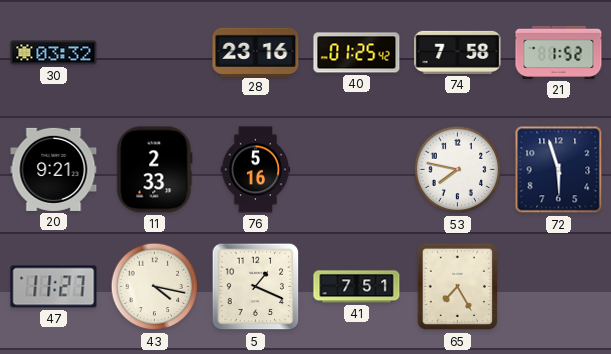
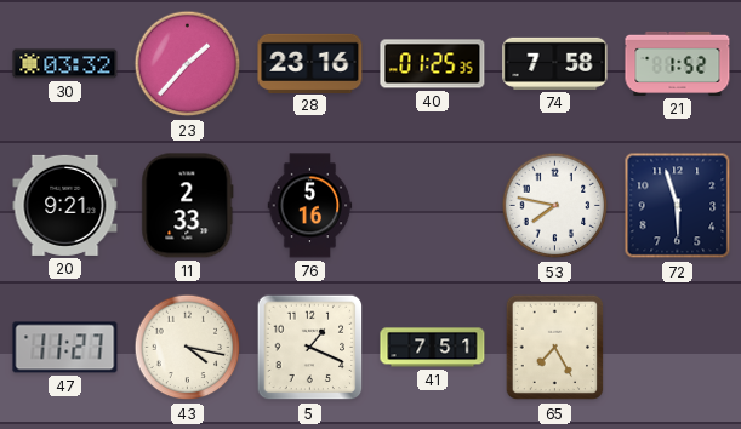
23: none -> 1:37
40: 01:25:42 -> 01:25:35
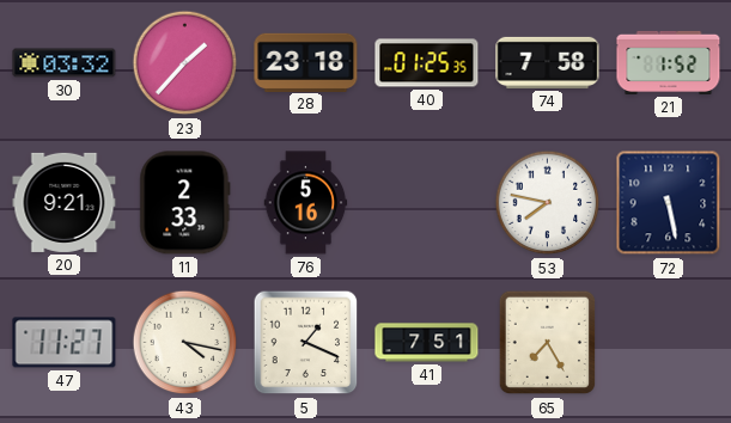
28: 23:16 -> 23:18
72: 5:57 -> 5:28
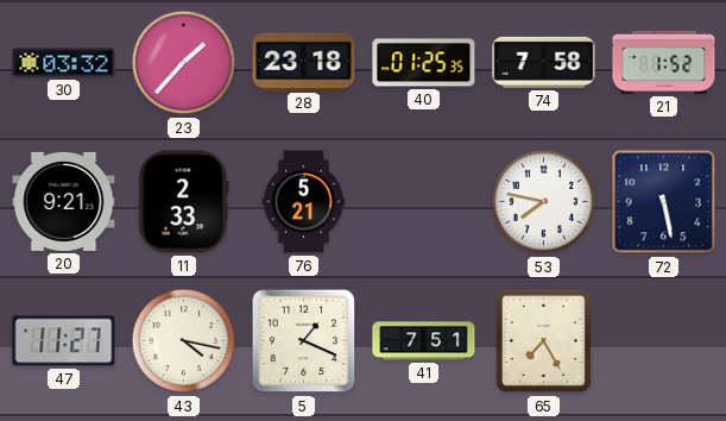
76: 5:16 -> 5:21
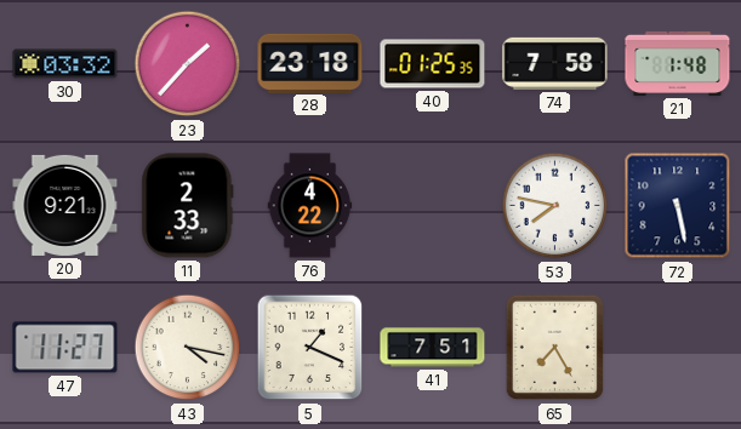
21: 1:52 -> 1:48
76: 5:21 -> 4:22
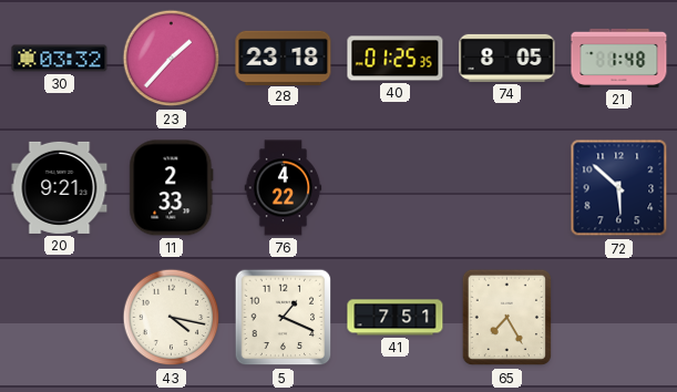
74: 7:58 -> 8:05
53: 7:47 -> none
72: 5:28 -> 5:52
47: 11:27 -> none
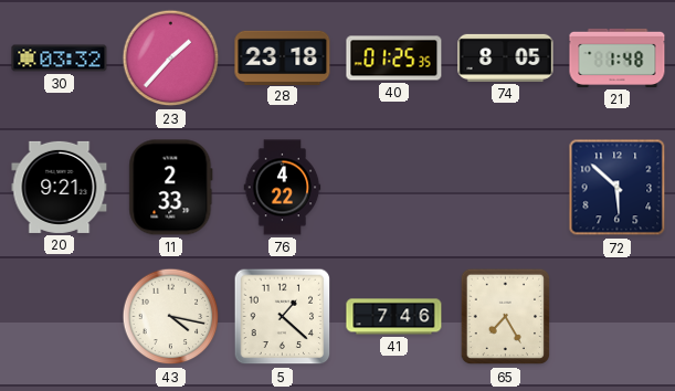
5: 1:19 -> 1:22
41: 7:51 -> 7:46
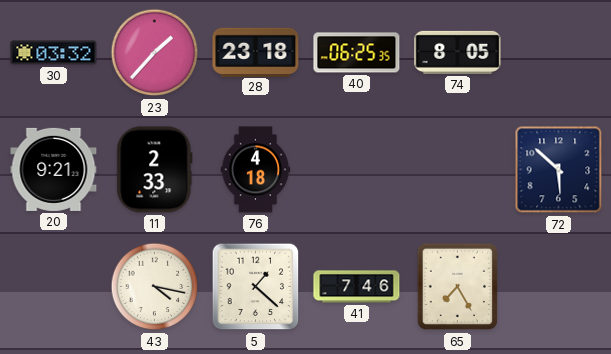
40: 01:25 -> 06:25
21: 1:48 -> none
76: 4:22 -> 4:18
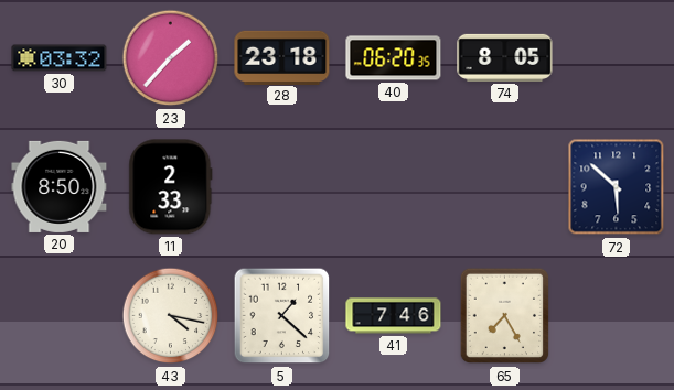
40: 06:25 -> 06:20
20: 9:21 -> 8:50
76: 4:18 -> none
